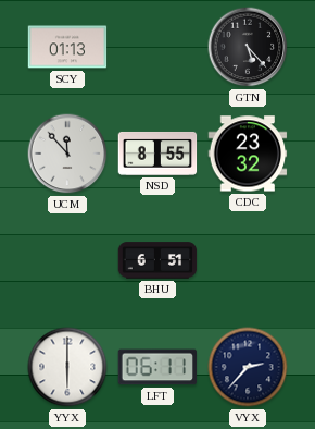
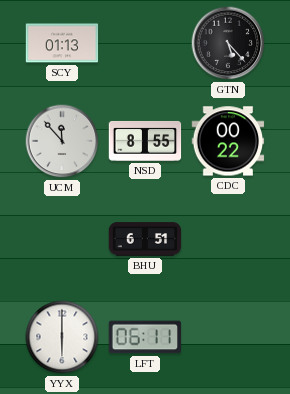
CDC: 23:32 -> 00:22
VYX: 2:37 -> none
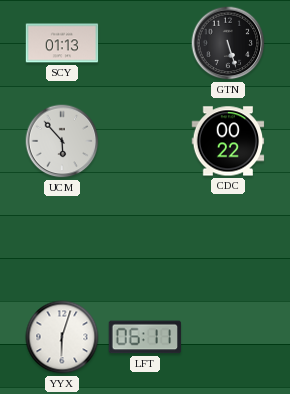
GTN: 5:23 -> 5:27
UCM: 11:53 -> 5:53
NSD: 8:55 -> none
BHU: 6:51 -> none
YYX: 6:00 -> 6:03
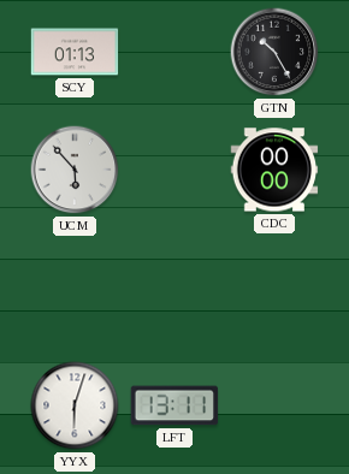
GTN: 5:27 -> 10:25
CDC: 00:22 -> 00:00
LFT: 06:11 -> 13:11
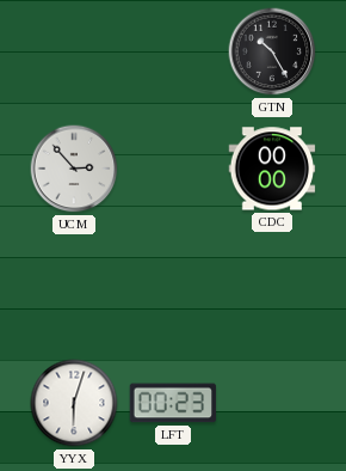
SCY: 01:13 -> none
UCM: 5:53 -> 2:53
LFT: 13:11 -> 00:23
